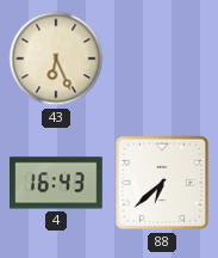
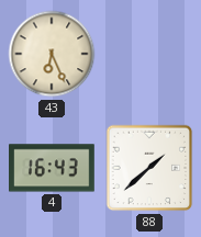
88: 6:38 -> 1:38
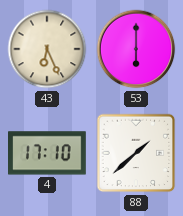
53: none -> 6:00
4: 16:43 -> 17:10
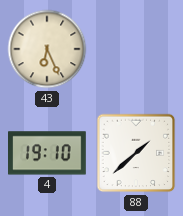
53: 6:00 -> none
4: 17:10 -> 19:10
